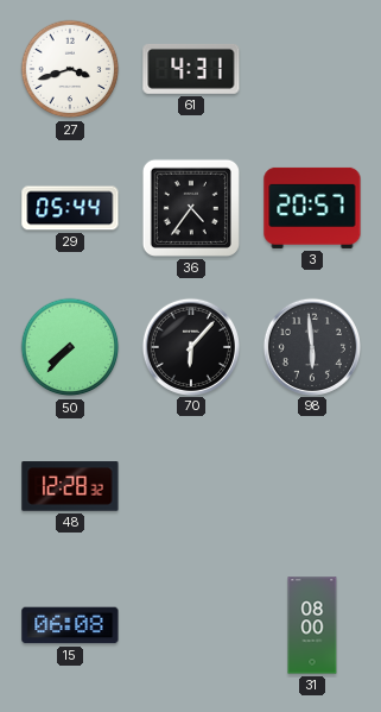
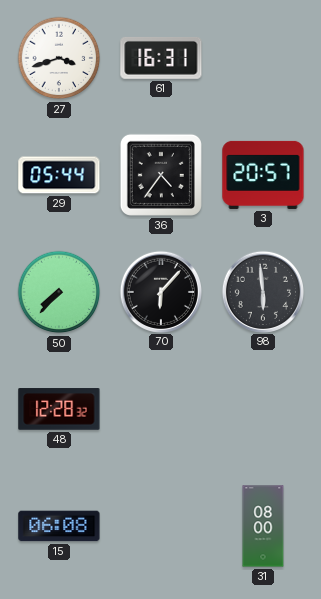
61: 4:31 -> 16:31
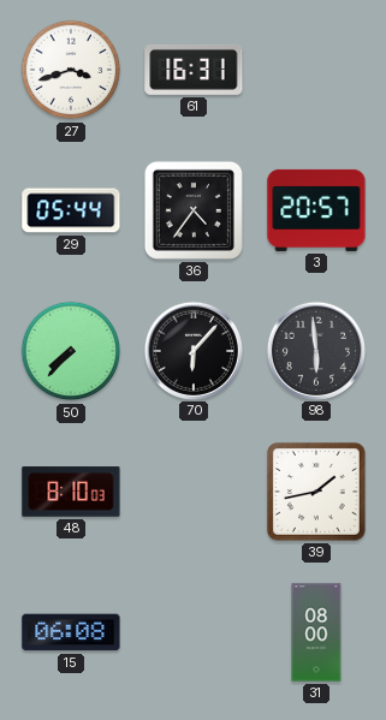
48: 12:28 -> 8:10
39: none -> 1:43
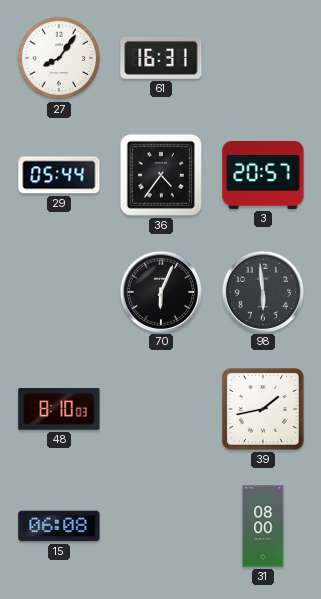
27: 3:42 -> 8:06
50: 7:37 -> none
70: 6:07 -> 6:04
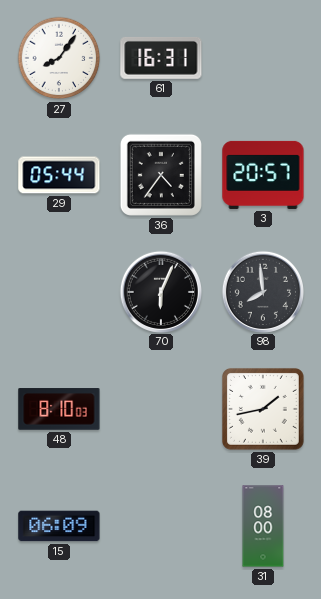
98: 5:59 -> 7:59
15: 06:08 -> 06:09
